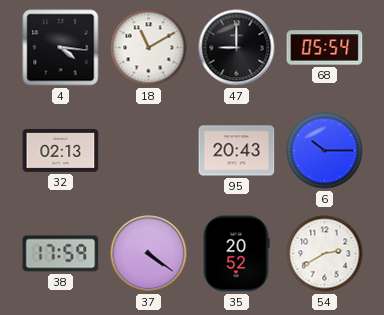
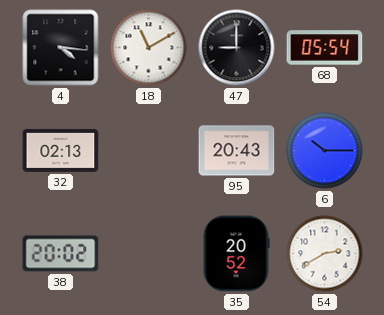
38: 17:59 -> 20:02
37: 4:21 -> none
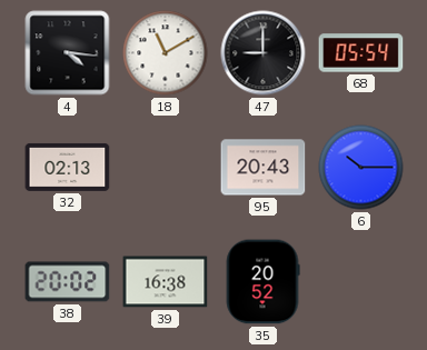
39: none -> 16:38
54: 2:40 -> none
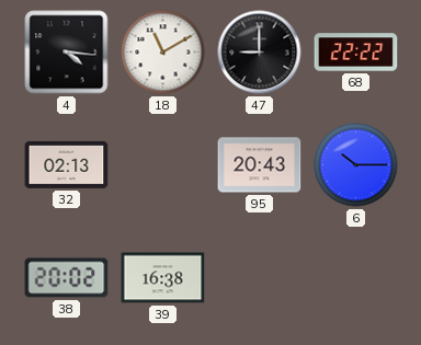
68: 05:54 -> 22:22
35: 20:52 -> none
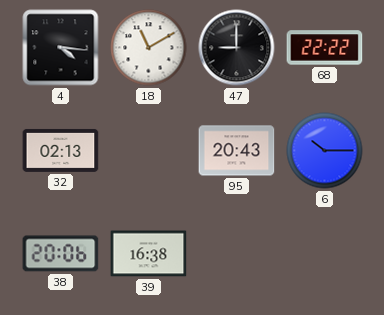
38: 20:02 -> 20:06
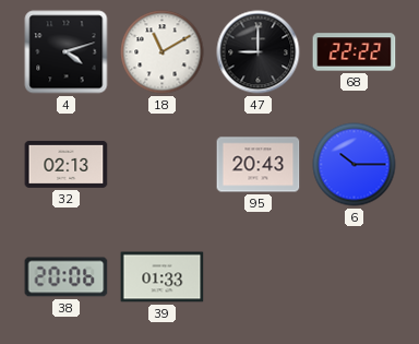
4: 4:16 -> 4:12
39: 16:38 -> 01:33
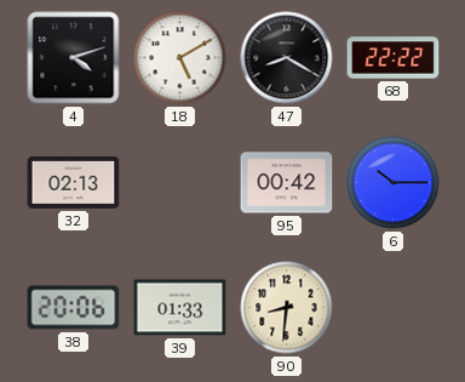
18: 11:10 -> 5:10
47: 9:00 -> 8:20
95: 20:43 -> 00:42
90: none -> 8:31
